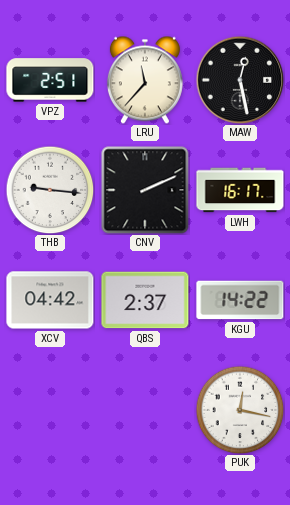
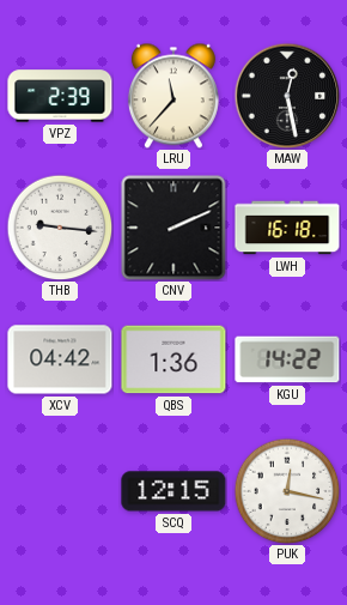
VPZ: 2:51 -> 2:39
LWH: 16:17 -> 16:18
QBS: 2:37 -> 1:36
SCQ: none -> 12:15
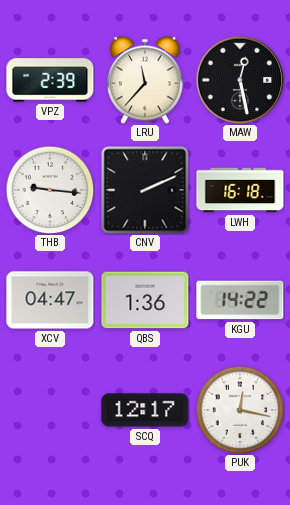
XCV: 04:42 -> 04:47
SCQ: 12:15 -> 12:17
